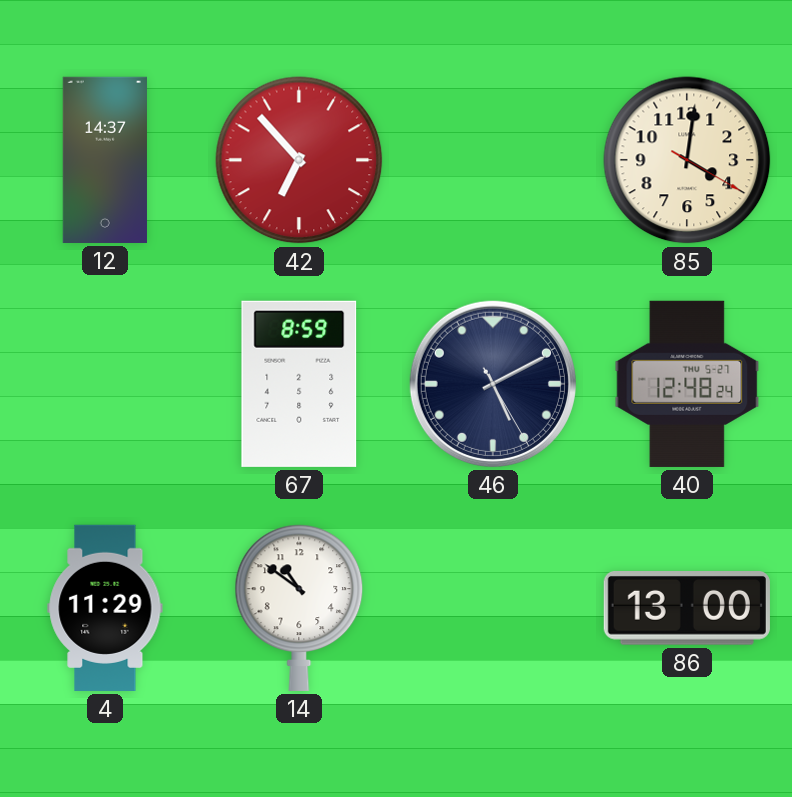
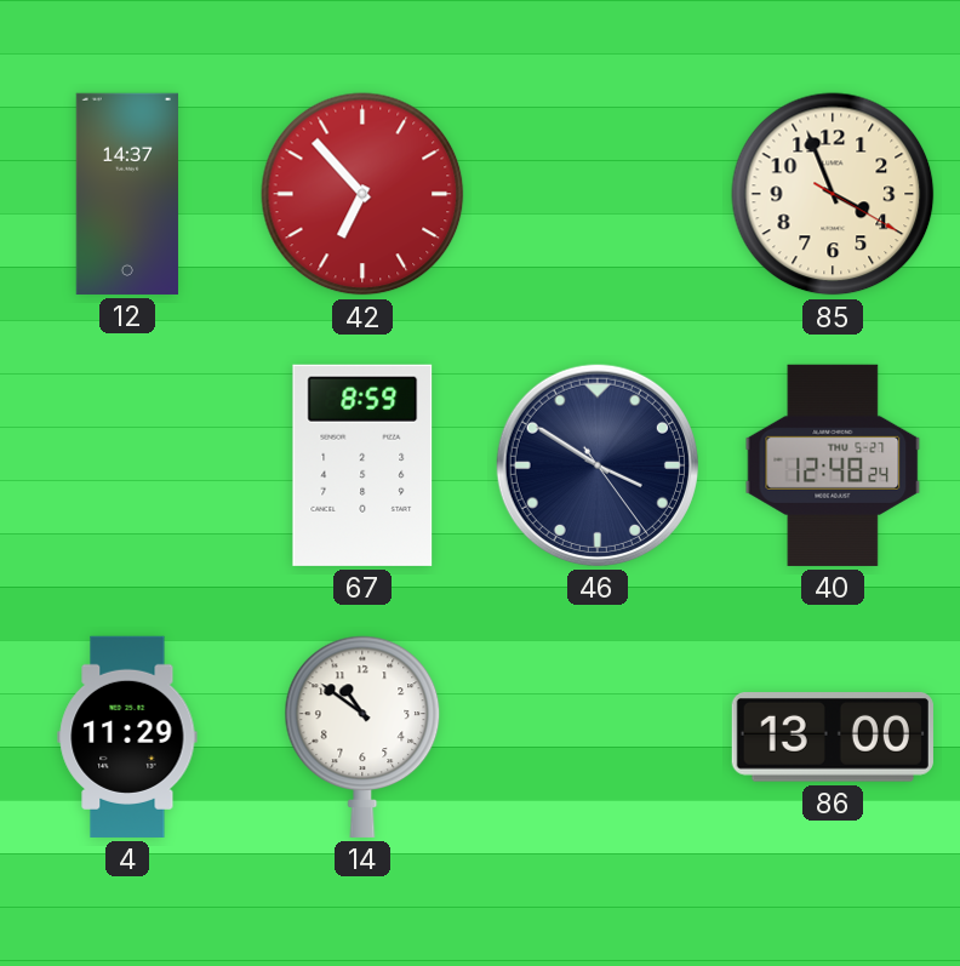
85: 4:01 -> 3:56
46: 5:10 -> 3:50
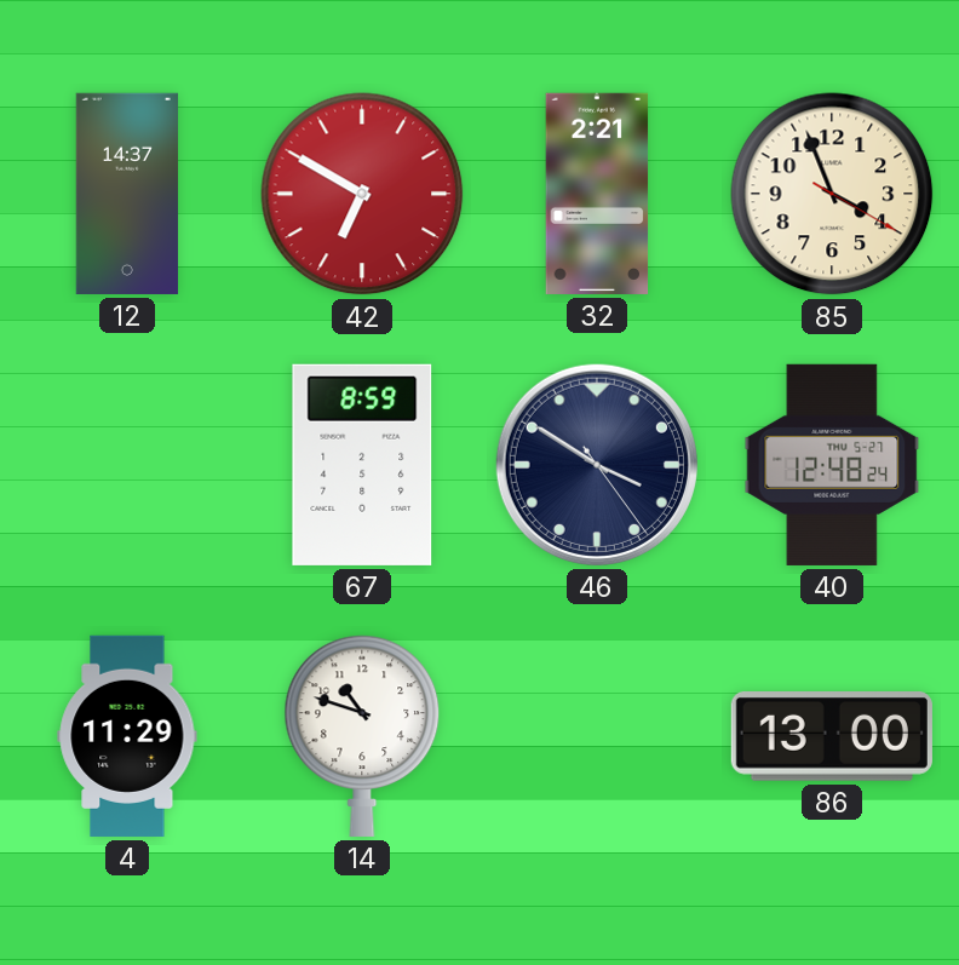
42: 6:53 -> 6:50
32: none -> 2:21
14: 10:51 -> 10:48
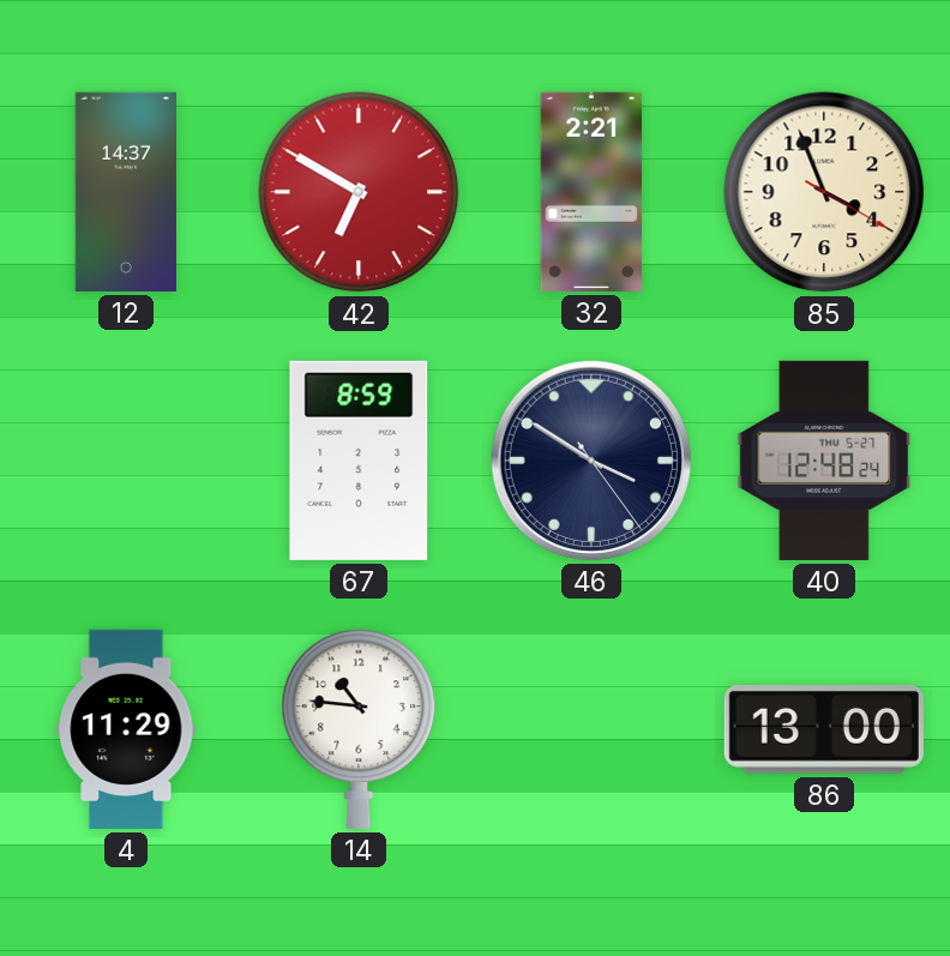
14: 10:48 -> 10:46
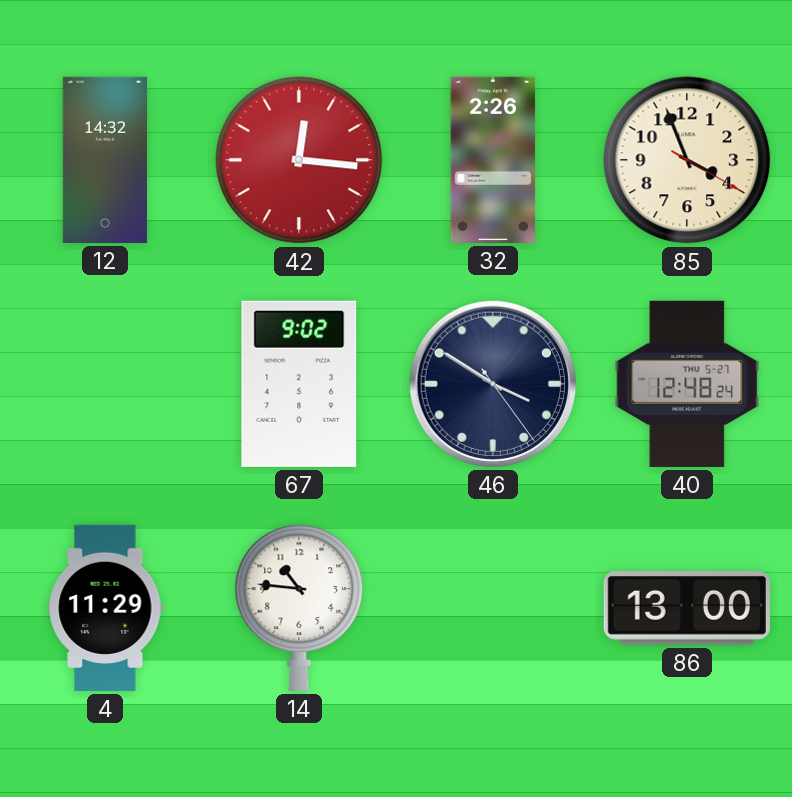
12: 14:37 -> 14:32
42: 6:50 -> 12:16
32: 2:21 -> 2:26
67: 8:59 -> 9:02
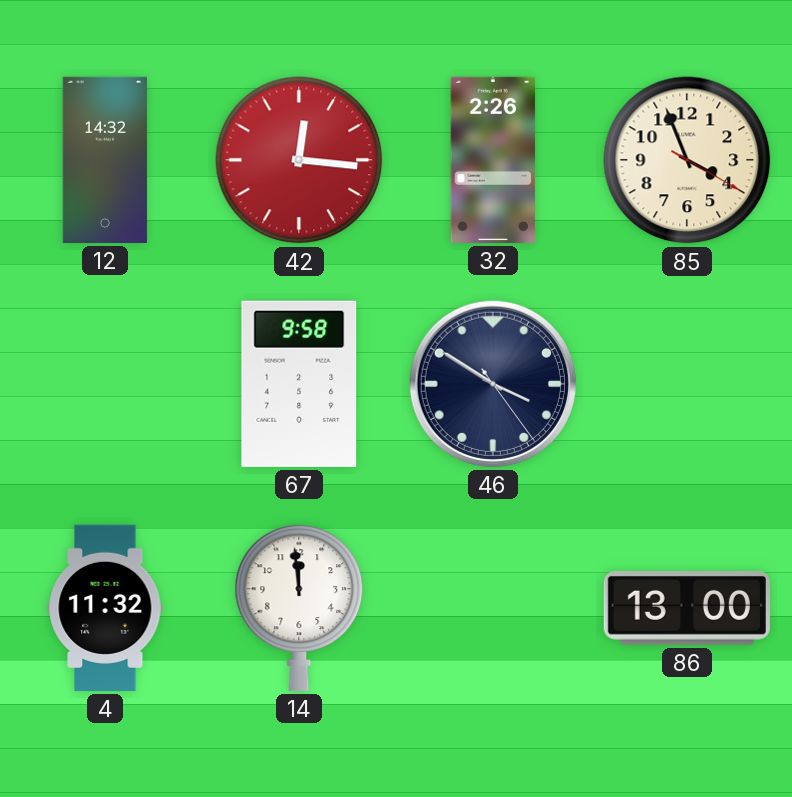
67: 9:02 -> 9:58
40: 12:48 -> none
4: 11:29 -> 11:32
14: 10:46 -> 11:59
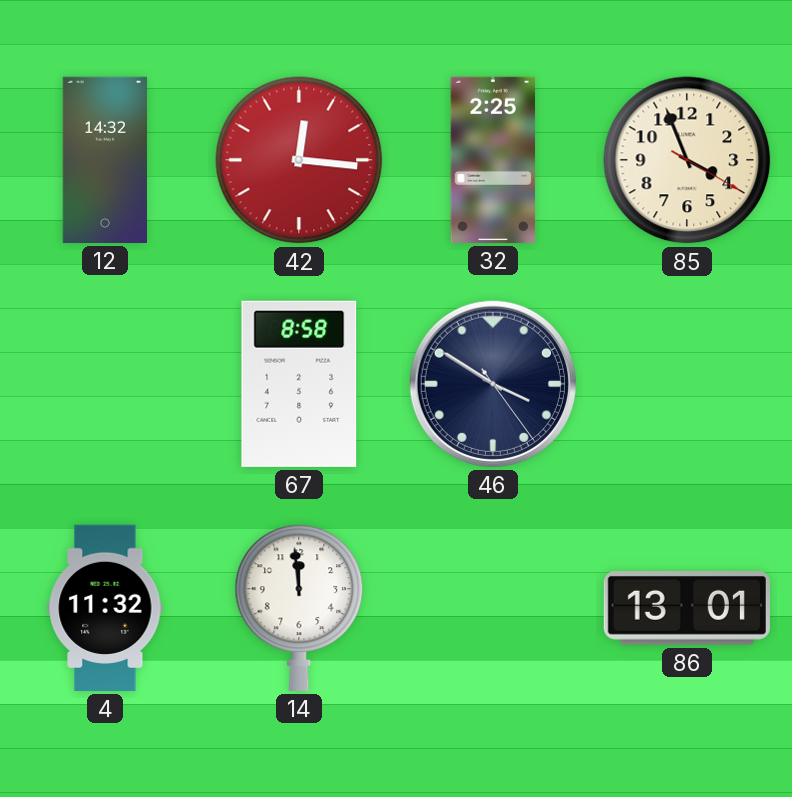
32: 2:26 -> 2:25
67: 9:58 -> 8:58
86: 13:00 -> 13:01
